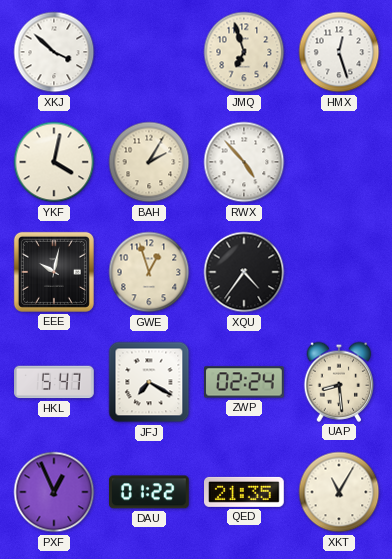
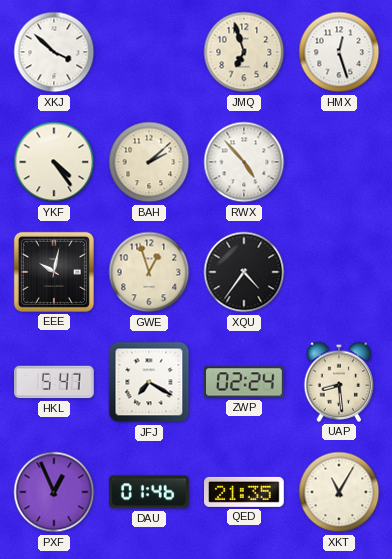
YKF: 4:02 -> 4:24
BAH: 2:05 -> 2:08
DAU: 01:22 -> 01:46
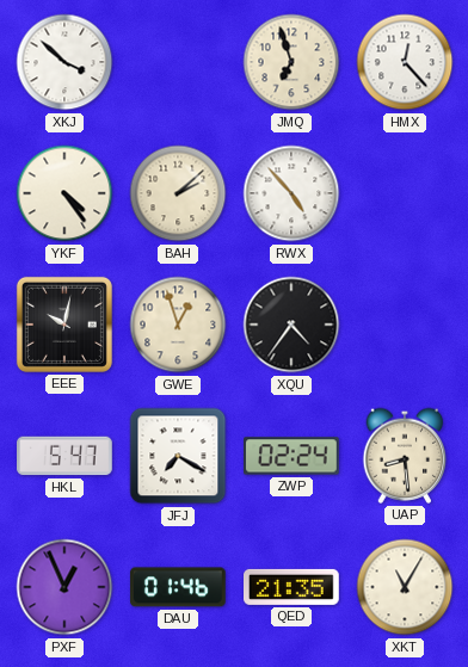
HMX: 12:27 -> 12:23
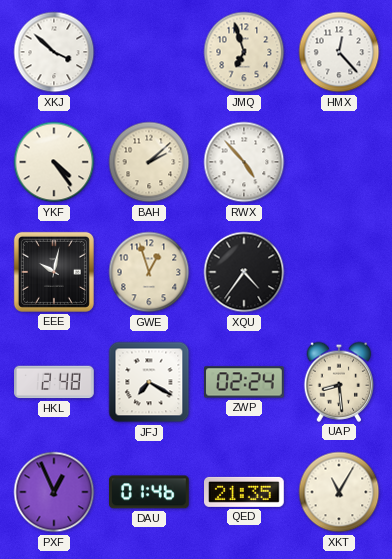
HKL: 5:47 -> 2:48
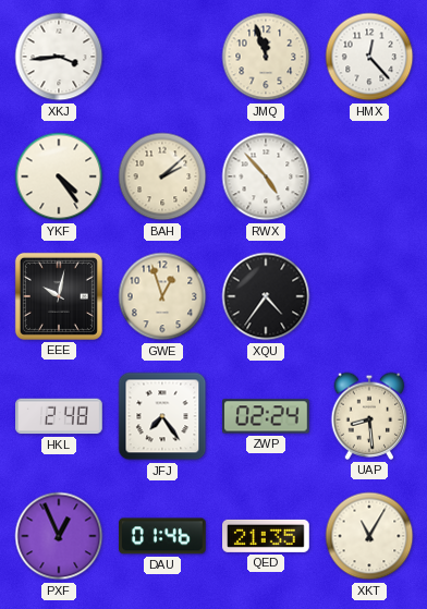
XKJ: 3:52 -> 3:44
JMQ: 6:57 -> 11:57
JFJ: 7:20 -> 7:24
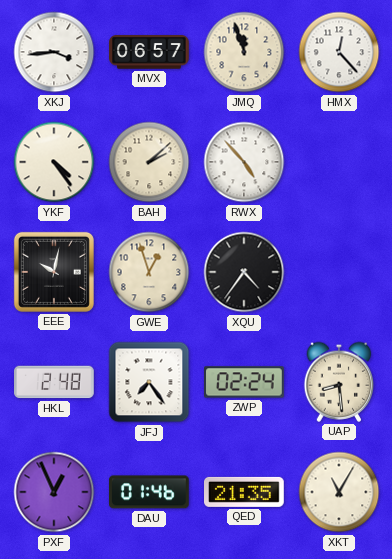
MVX: none -> 06:57
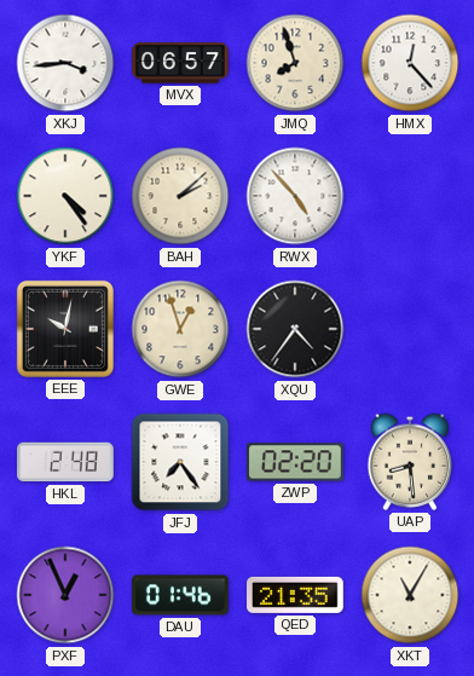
JMQ: 11:57 -> 7:57
ZWP: 02:24 -> 02:20
